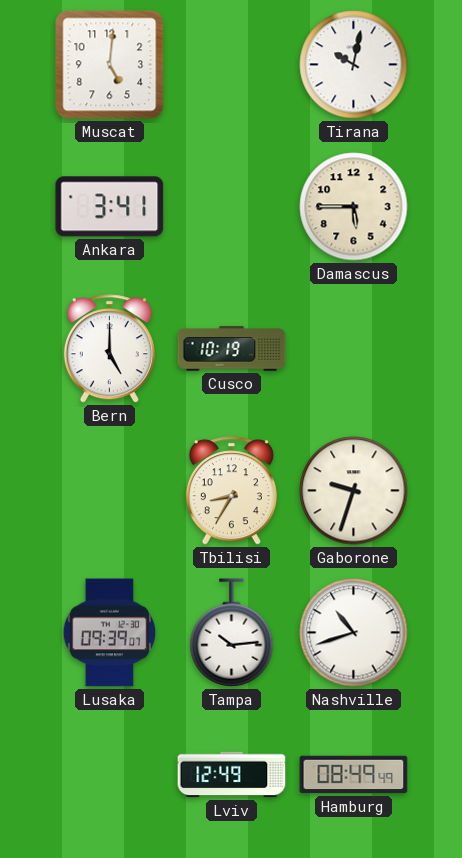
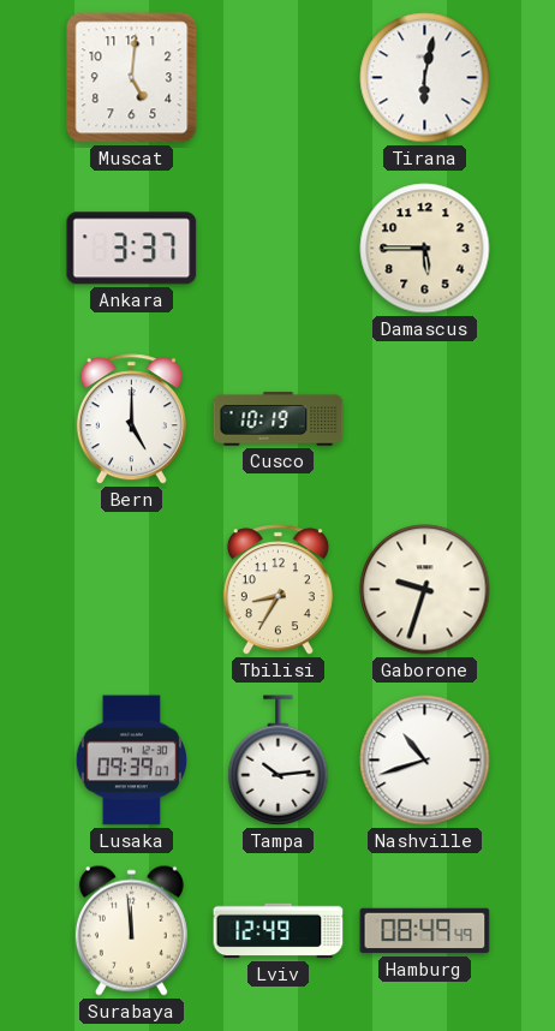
Tirana: 10:02 -> 6:02
Ankara: 3:41 -> 3:37
Surabaya: none -> 11:59
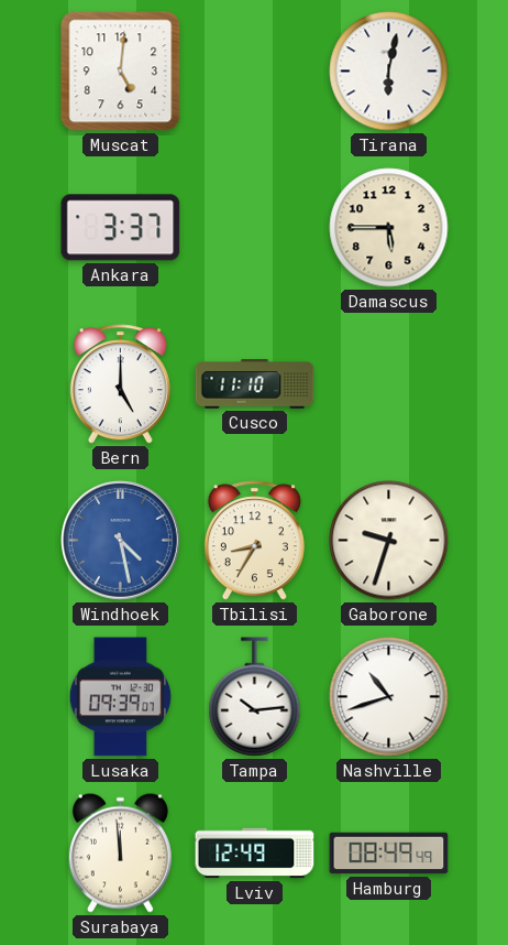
Cusco: 10:19 -> 11:10
Windhoek: none -> 4:28
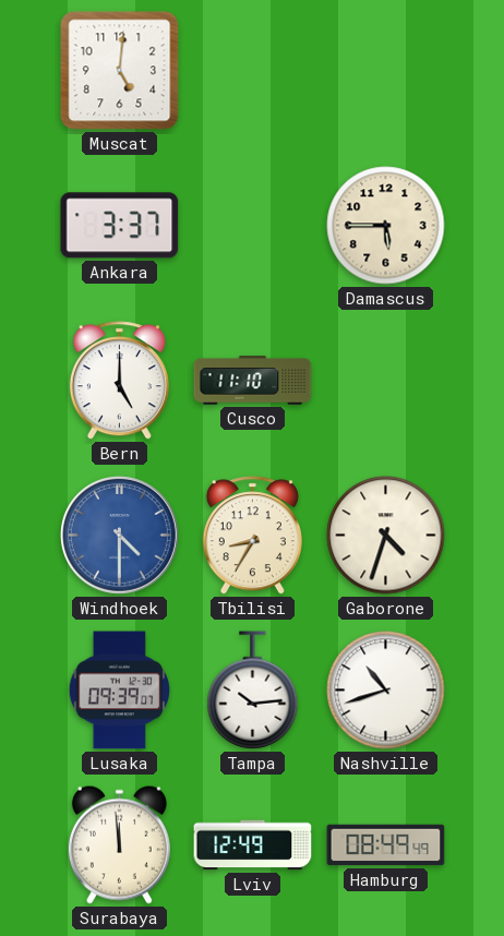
Tirana: 6:02 -> none
Windhoek: 4:28 -> 4:30
Gaborone: 9:33 -> 4:33
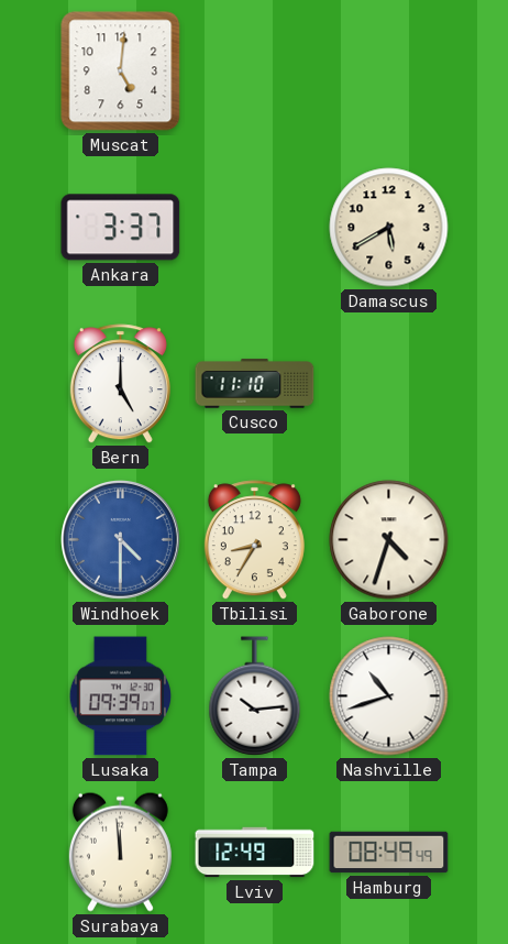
Damascus: 5:45 -> 5:40
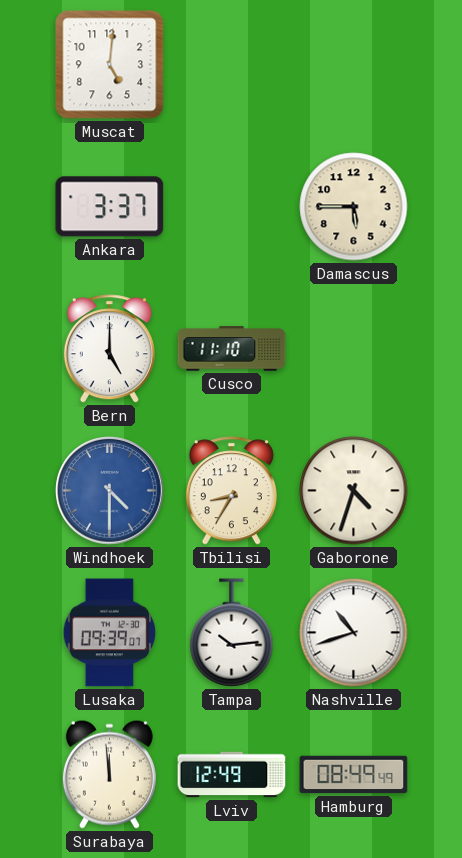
Damascus: 5:40 -> 5:45
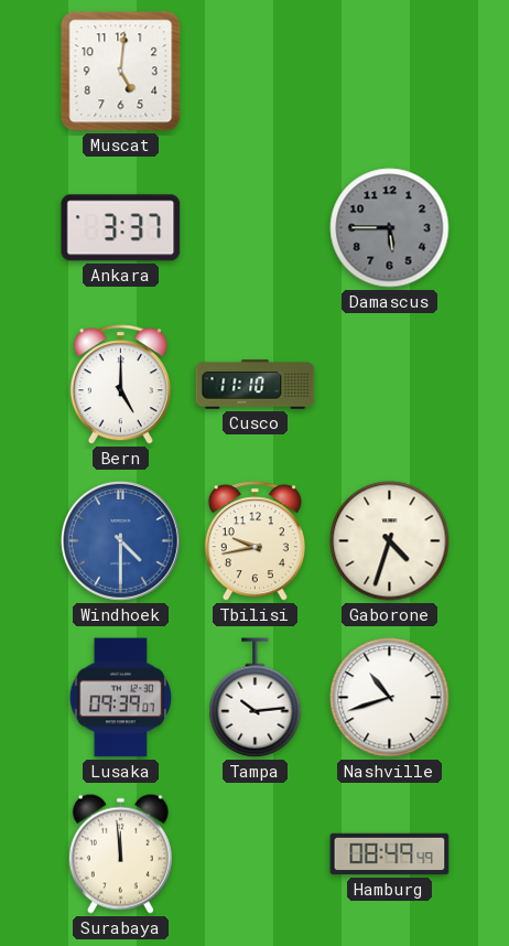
Damascus dial: cream -> grey
Tbilisi: 8:35 -> 9:43
Lviv: 12:49 -> none
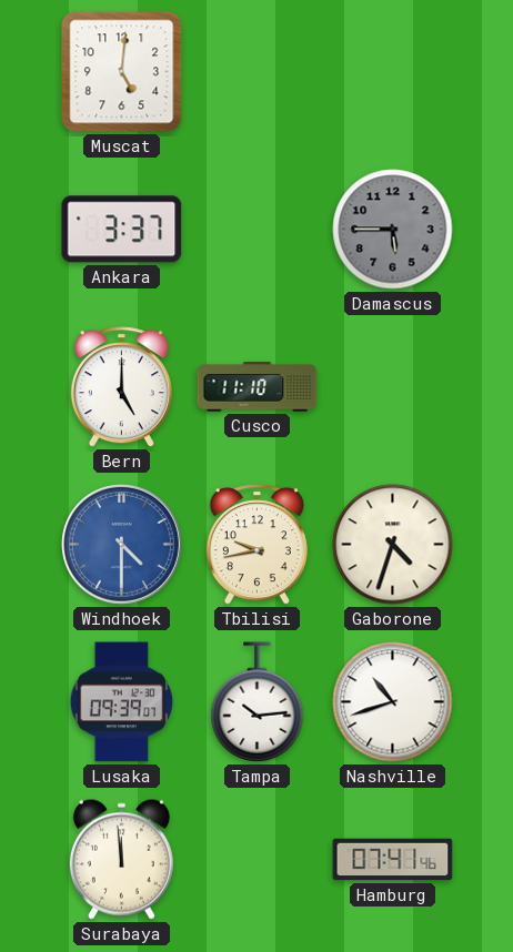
Hamburg: 08:49 -> 07:41
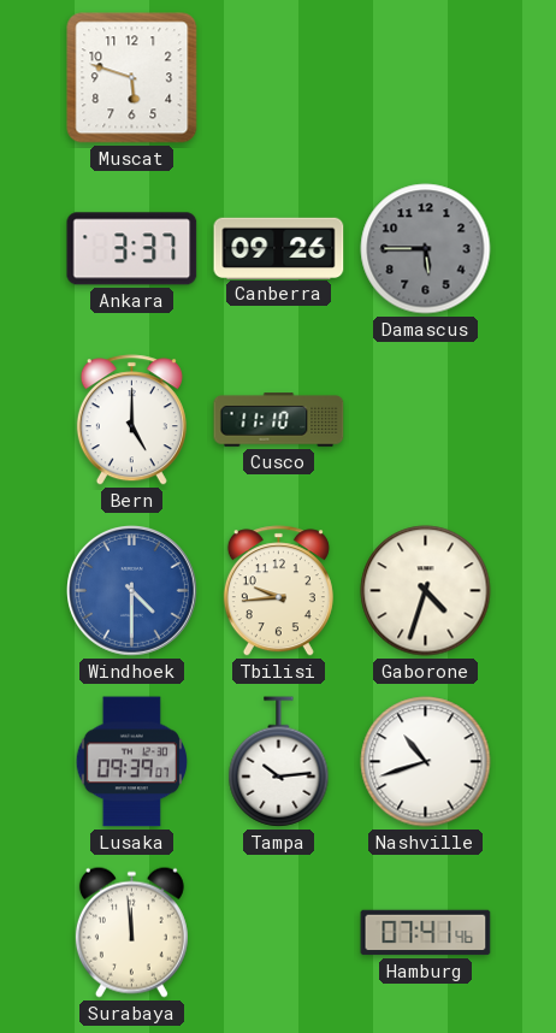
Muscat: 5:01 -> 5:48
Canberra: none -> 09:26
Tbilisi: 9:43 -> 9:44
